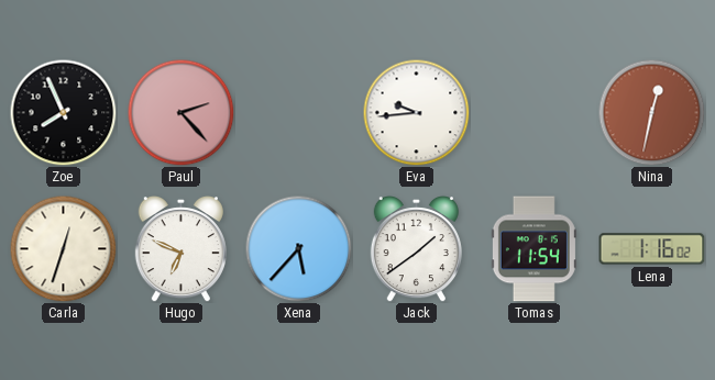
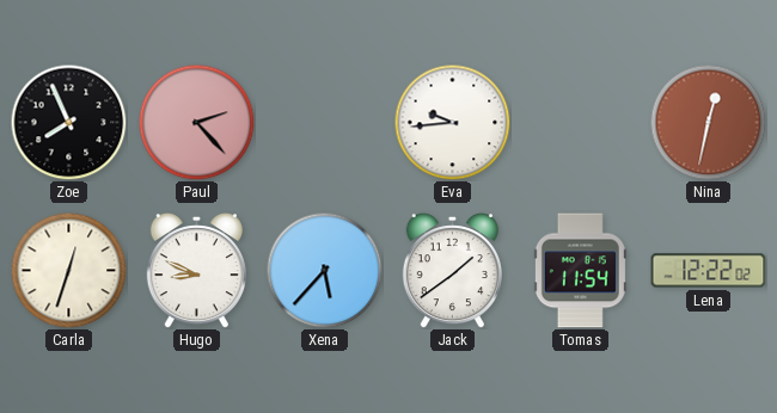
Hugo: 6:49 -> 8:49
Lena: 1:16 -> 12:22
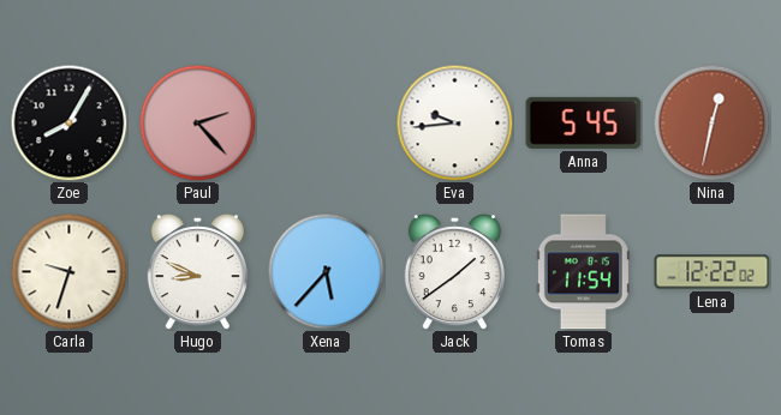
Zoe: 7:56 -> 8:05
Anna: none -> 5:45
Carla: 12:33 -> 9:33
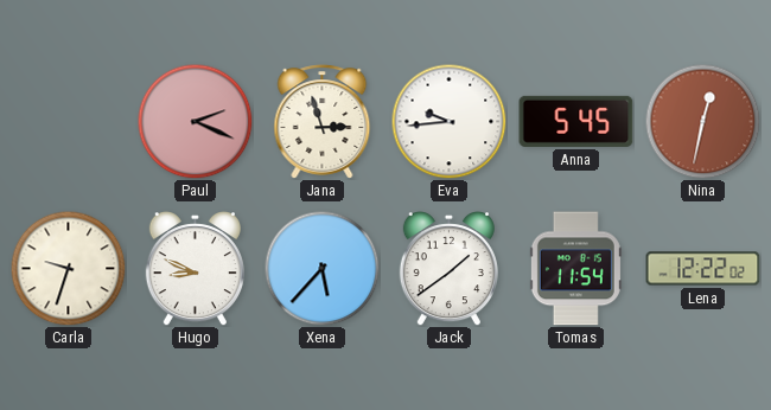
Zoe: 8:05 -> none
Paul: 2:23 -> 2:19
Jana: none -> 2:57
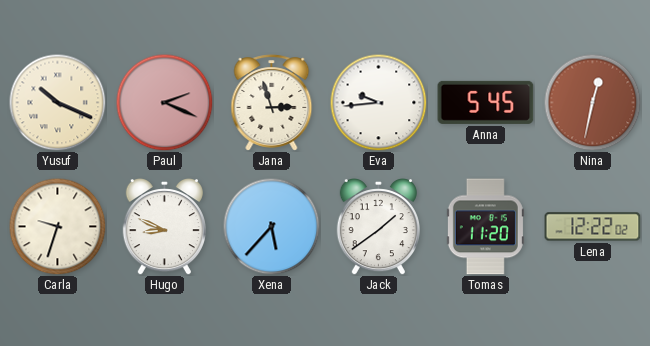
Yusuf: none -> 10:19
Tomas: 11:54 -> 11:20
